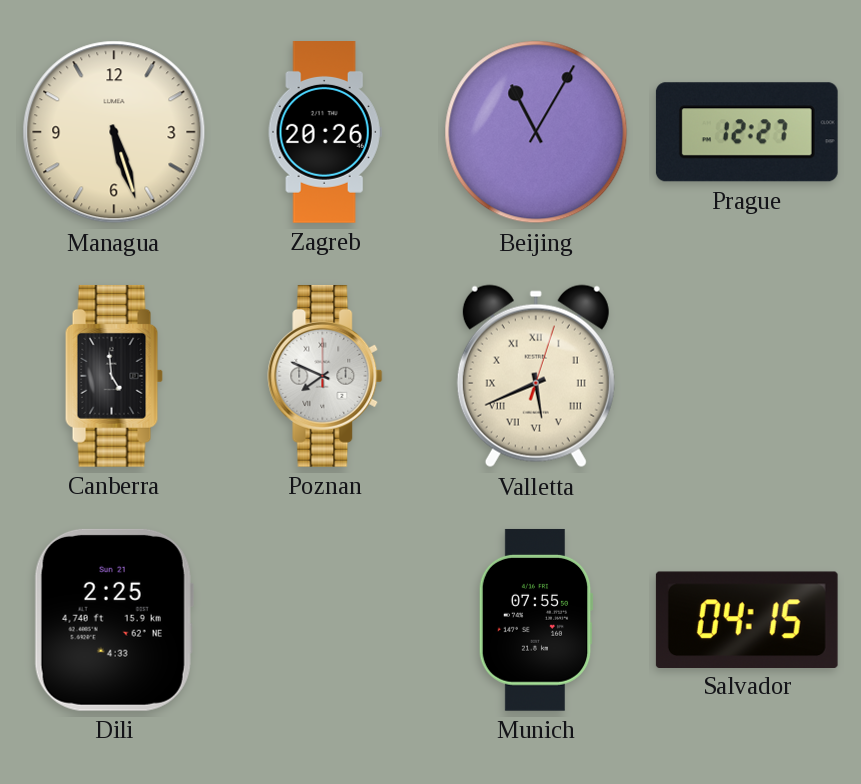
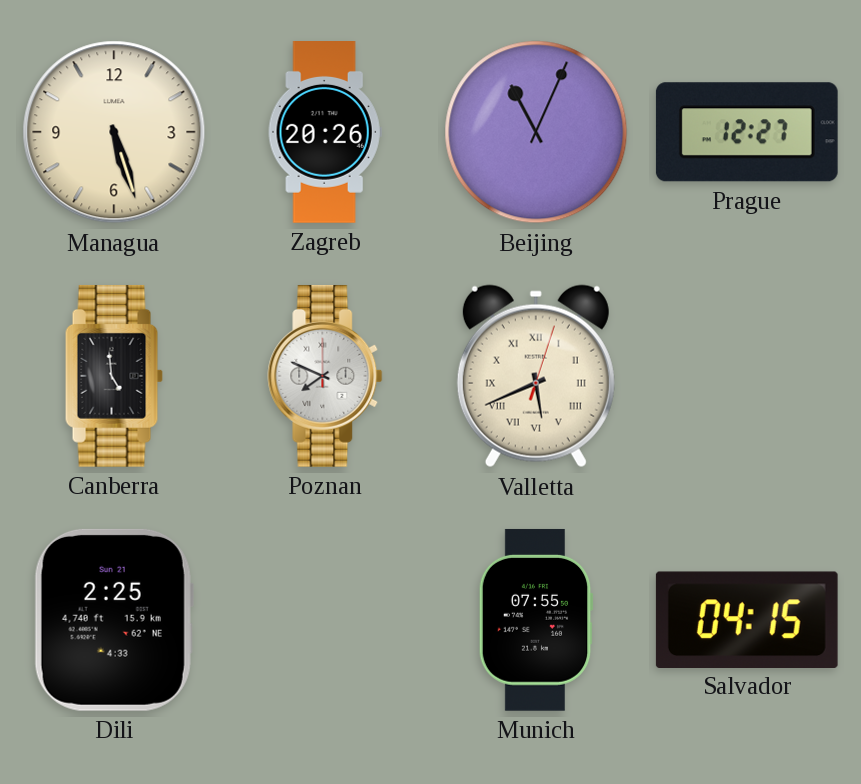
Beijing: 11:05 -> 11:04
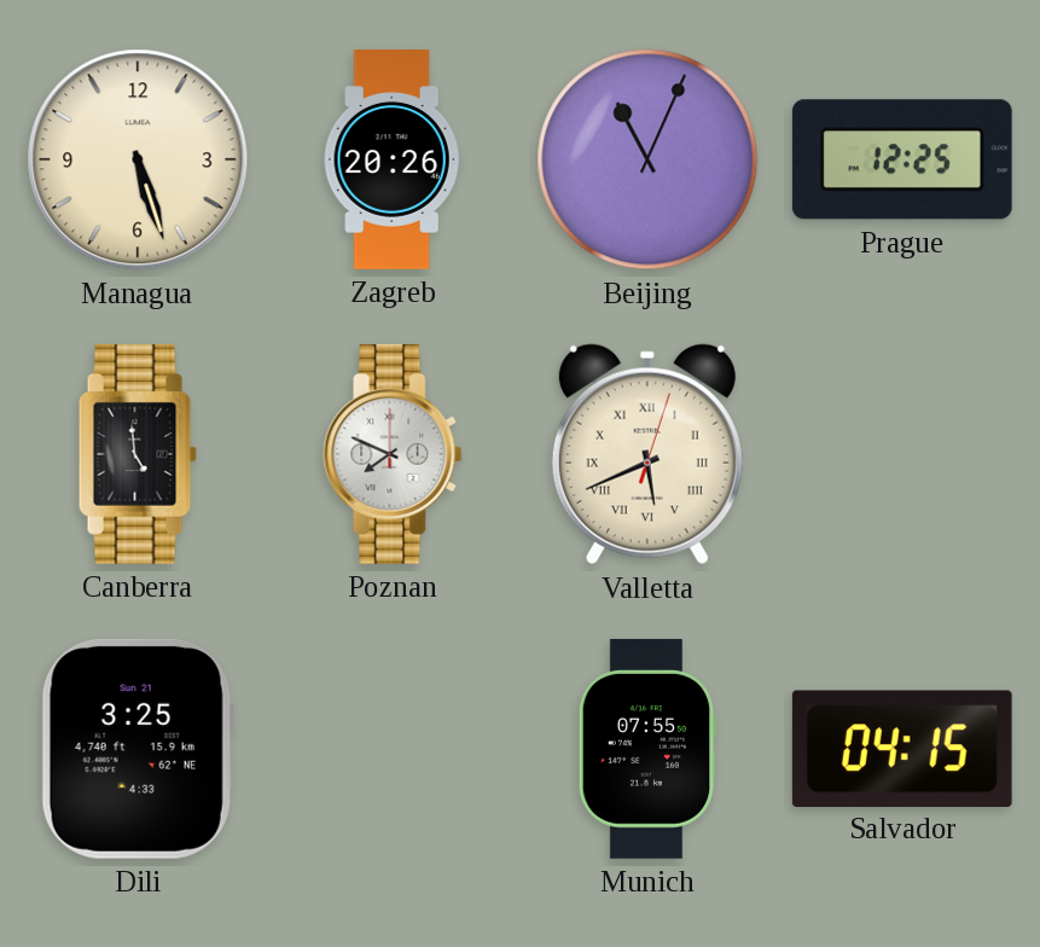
Prague: 12:27 -> 12:25
Dili: 2:25 -> 3:25
